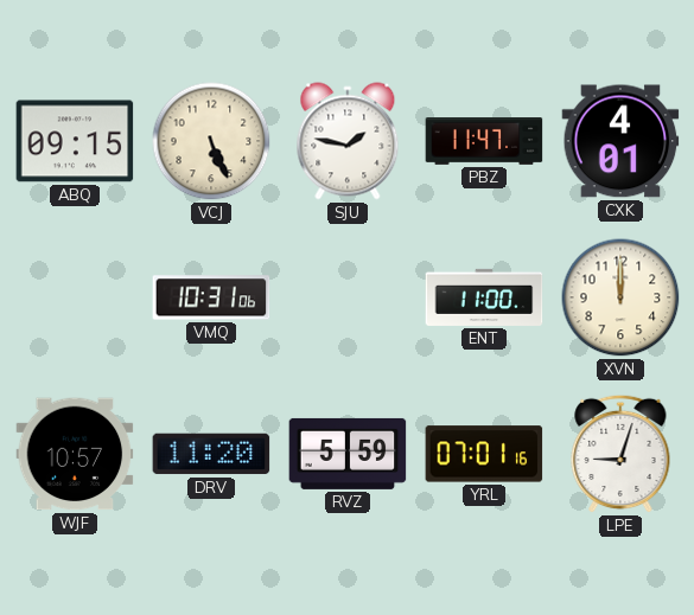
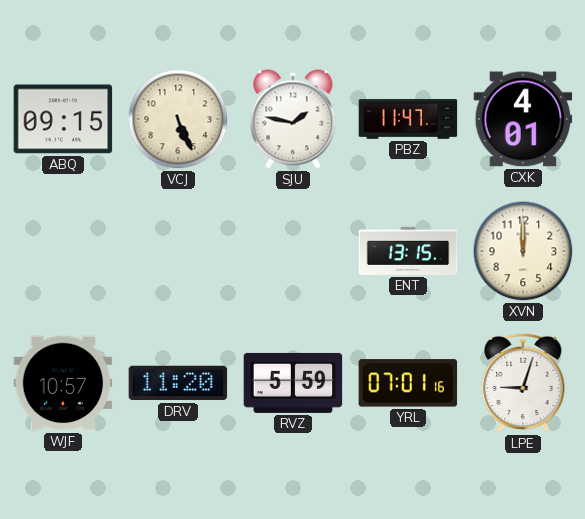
VMQ: 10:31 -> none
ENT: 11:00 -> 13:15
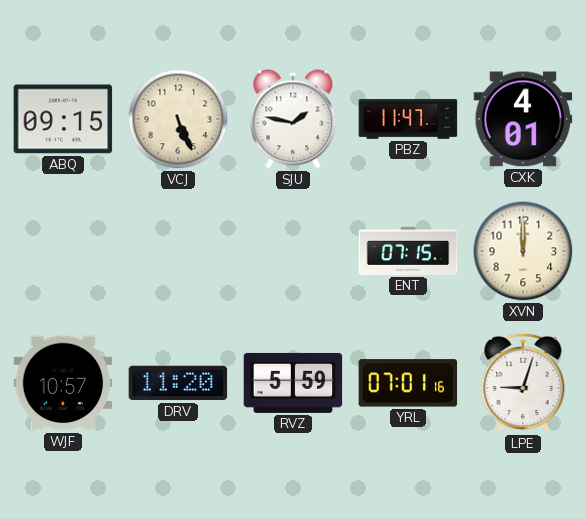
ENT: 13:15 -> 07:15
